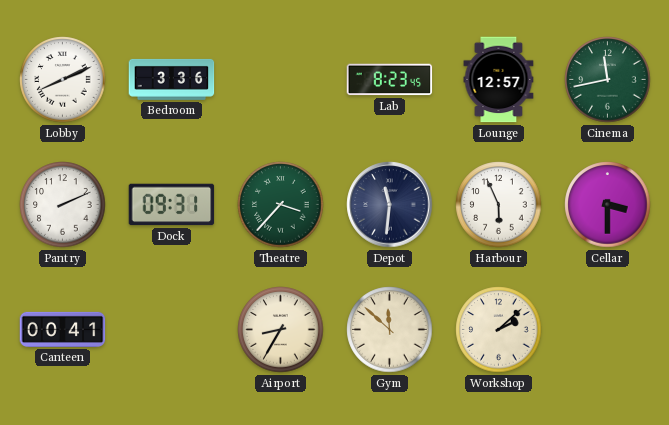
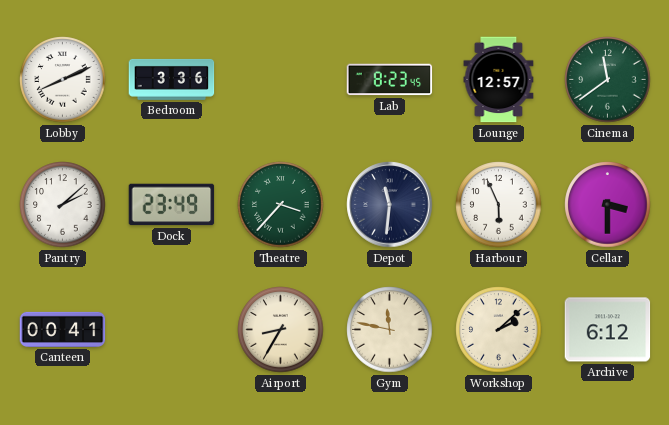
Cinema: 11:43 -> 11:39
Pantry: 2:11 -> 2:08
Dock: 09:31 -> 23:49
Gym: 11:52 -> 11:47
Archive: none -> 6:12
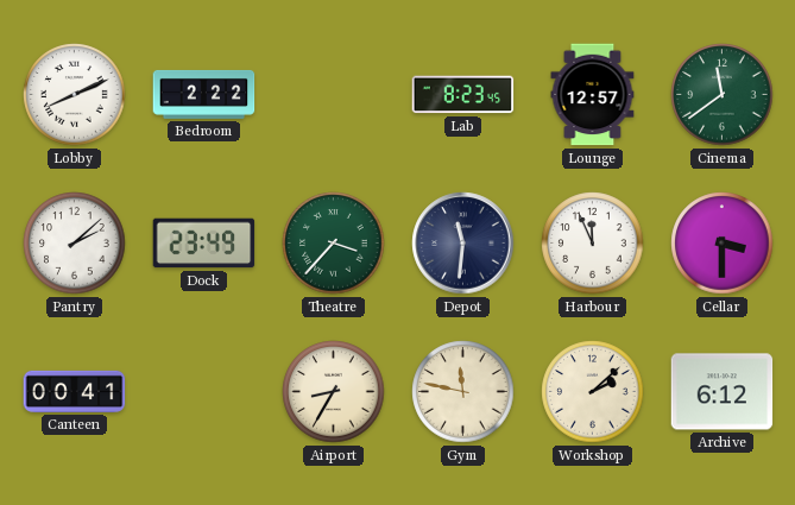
Bedroom: 3:36 -> 2:22
Harbour: 5:56 -> 11:56
